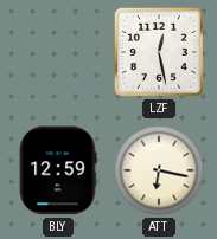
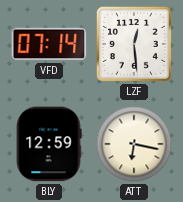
VFD: none -> 07:14
LZF: 12:28 -> 12:29
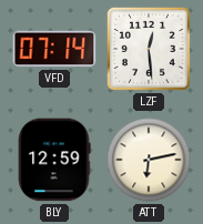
ATT: 6:17 -> 6:13
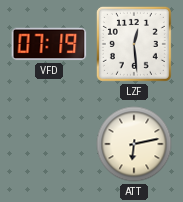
VFD: 07:14 -> 07:19
BLY: 12:59 -> none
